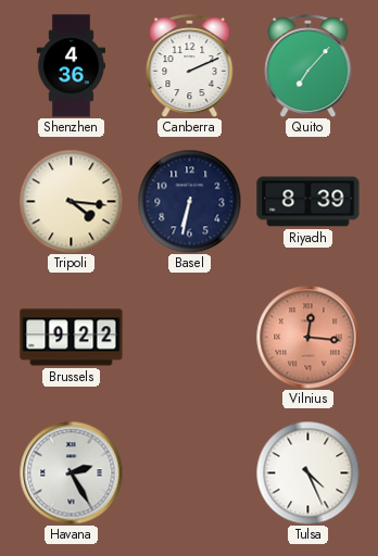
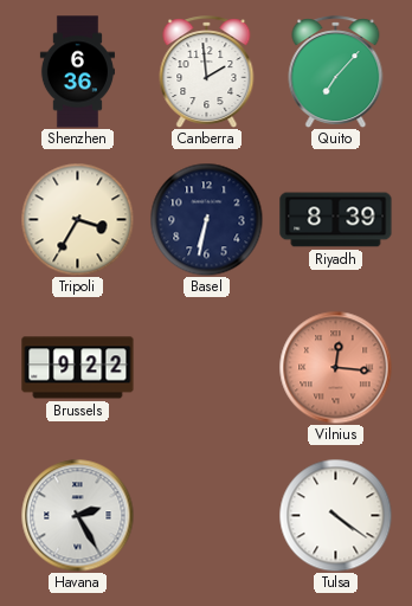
Shenzhen: 4:36 -> 6:36
Canberra: 2:11 -> 1:59
Tripoli: 4:16 -> 3:35
Tulsa: 4:26 -> 4:21
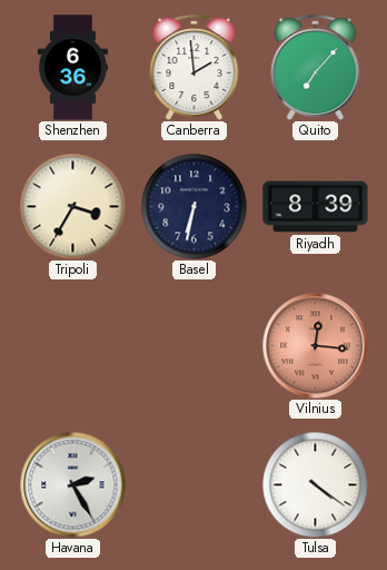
Brussels: 9:22 -> none
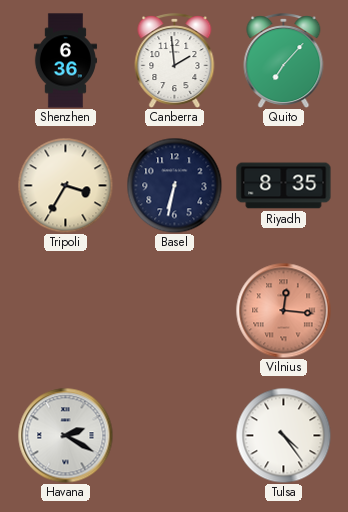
Riyadh: 8:39 -> 8:35
Havana: 2:25 -> 2:20
Tulsa: 4:21 -> 4:24
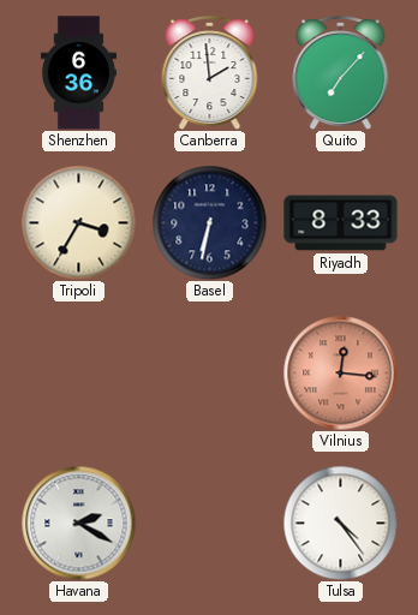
Riyadh: 8:35 -> 8:33
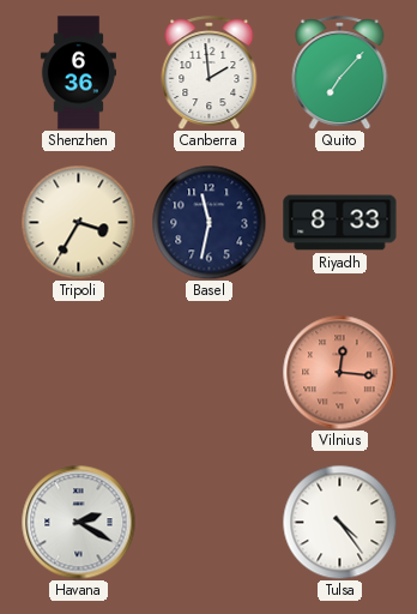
Basel: 6:32 -> 11:32
